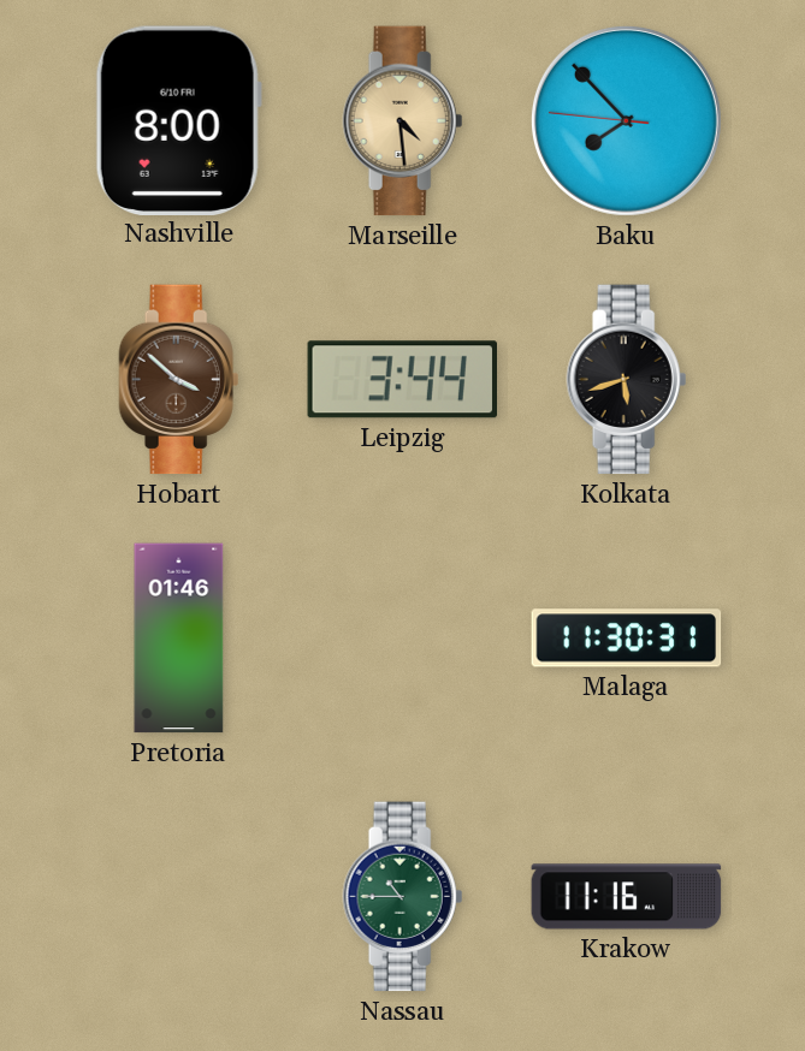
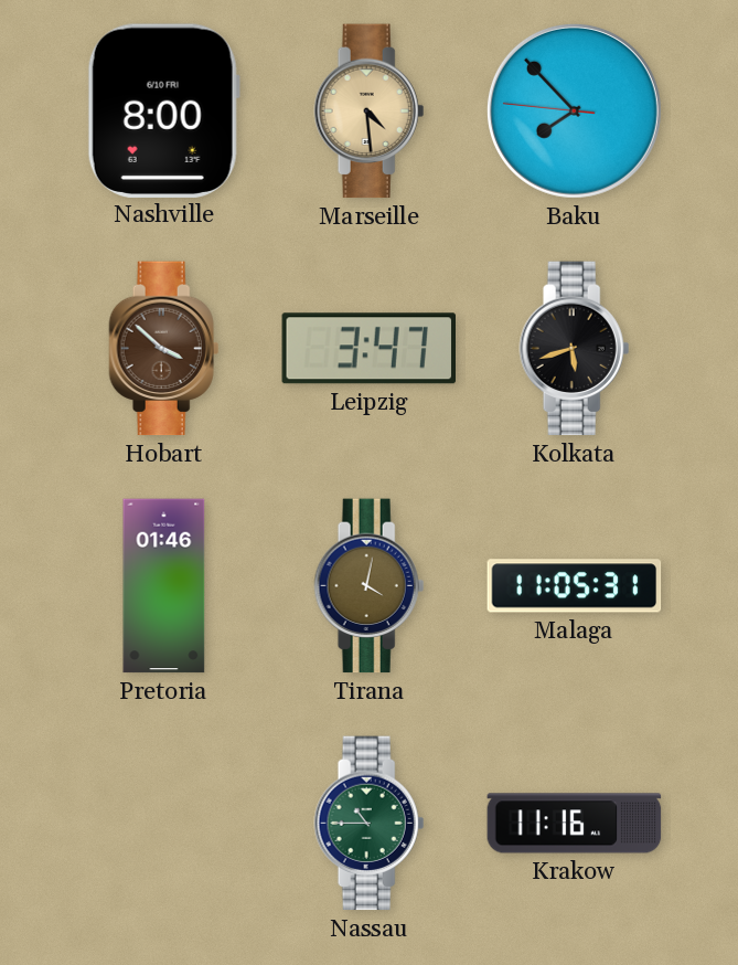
Leipzig: 3:44 -> 3:47
Tirana: none -> 4:02
Malaga: 11:30 -> 11:05
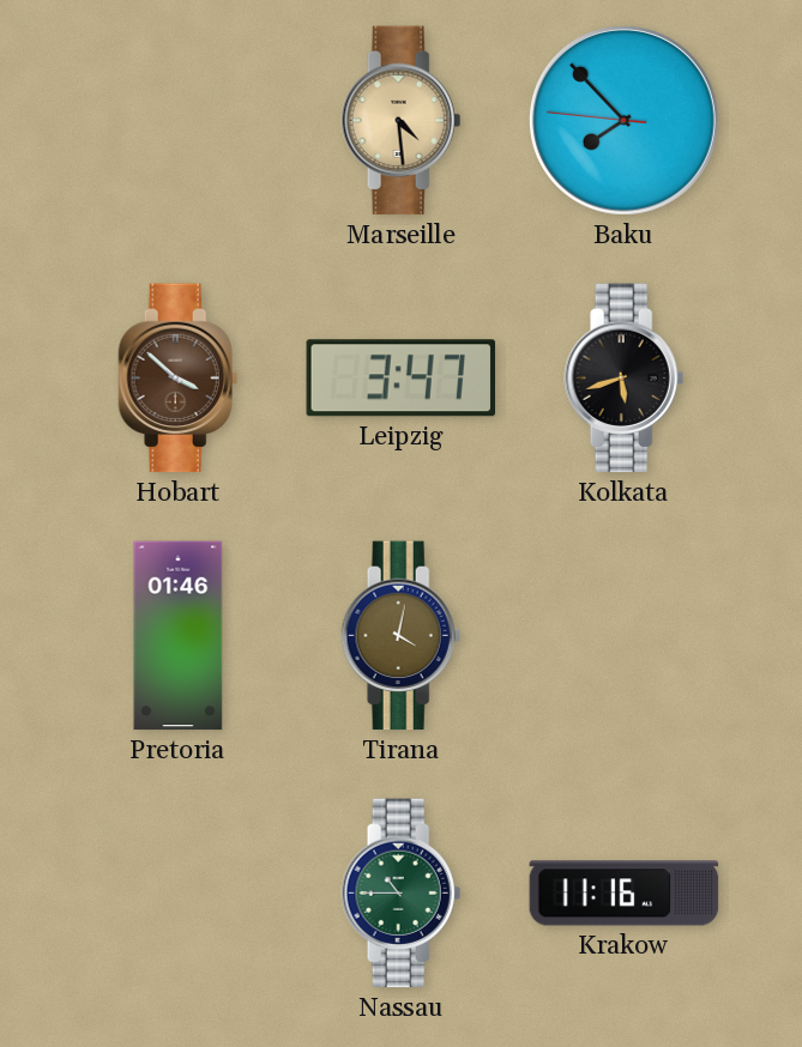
Nashville: 8:00 -> none
Malaga: 11:05 -> none
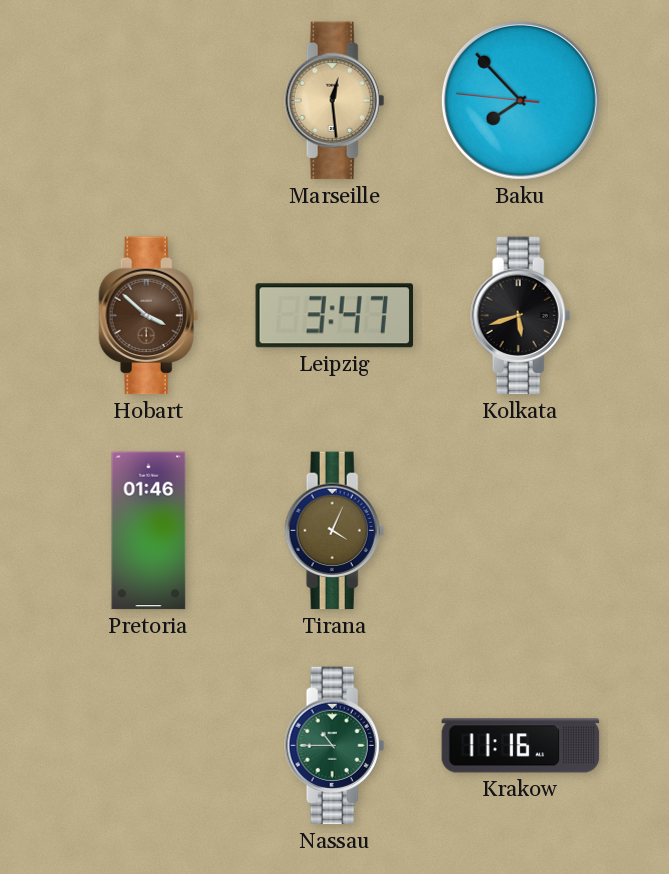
Marseille: 4:29 -> 12:29
Tirana: 4:02 -> 4:04
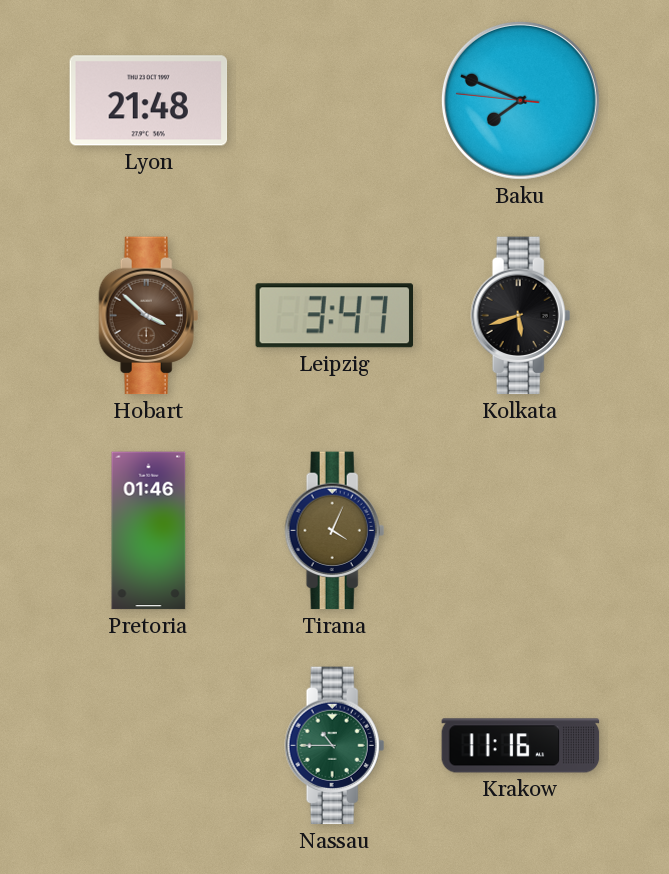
Lyon: none -> 21:48
Marseille: 12:29 -> none
Baku: 7:52 -> 7:48
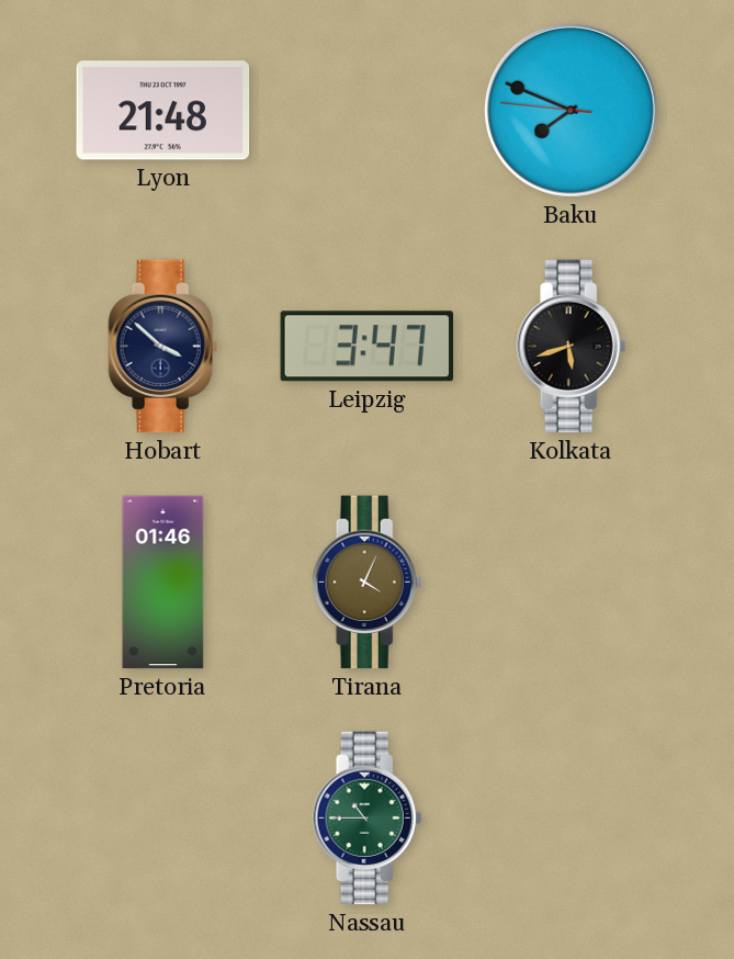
Hobart dial: brown -> navy
Krakow: 11:16 -> none
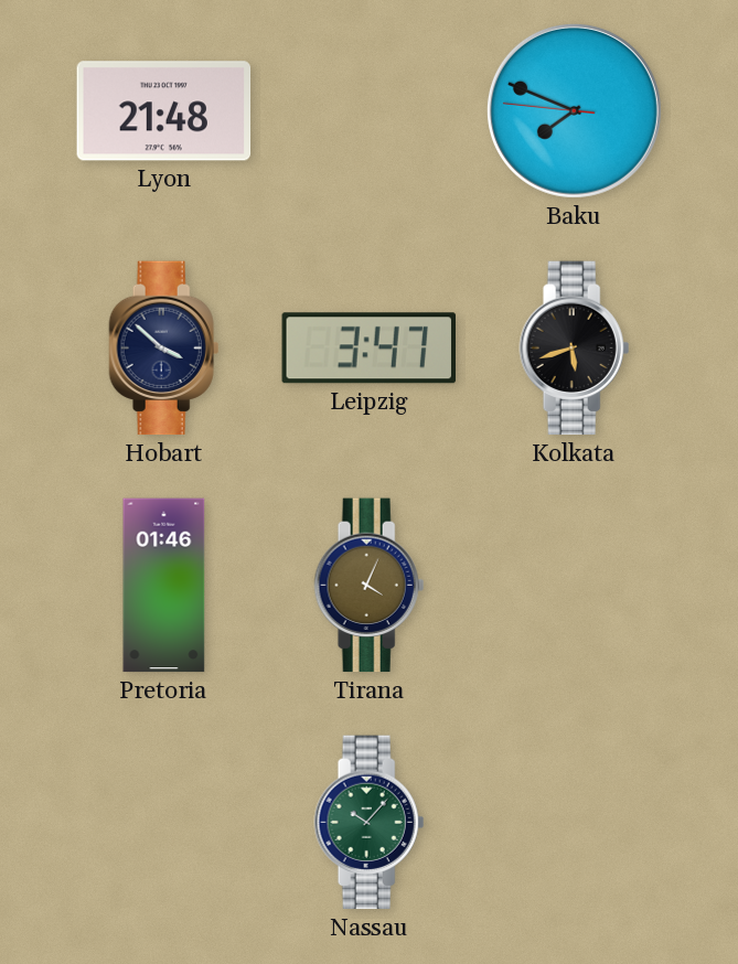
Nassau: 10:45 -> 10:07
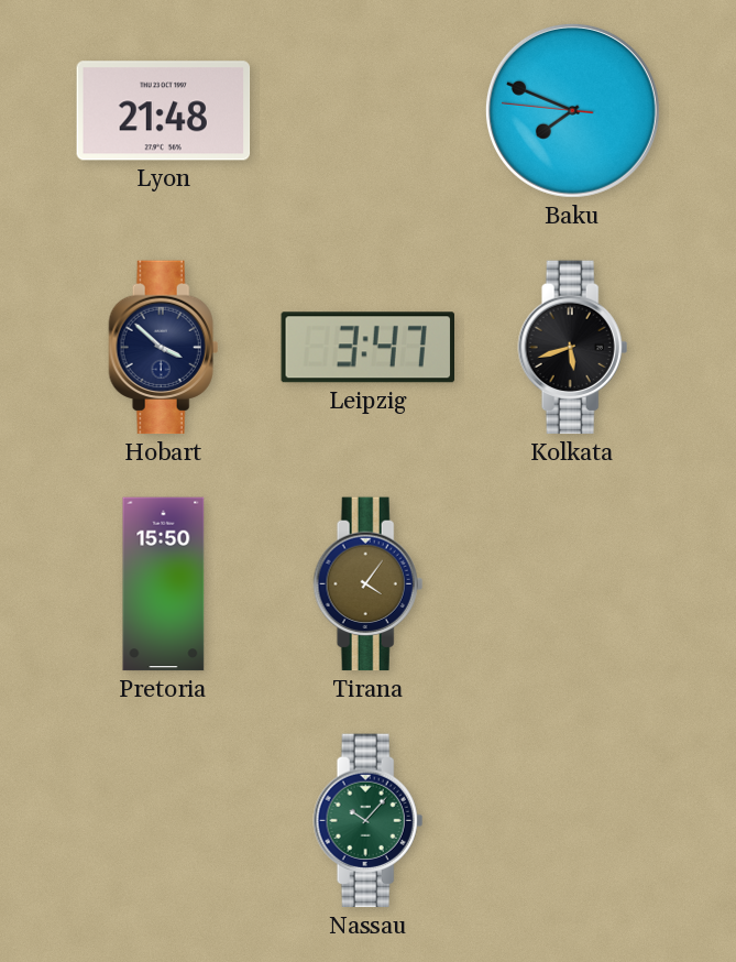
Pretoria: 01:46 -> 15:50
Tirana: 4:04 -> 4:06
